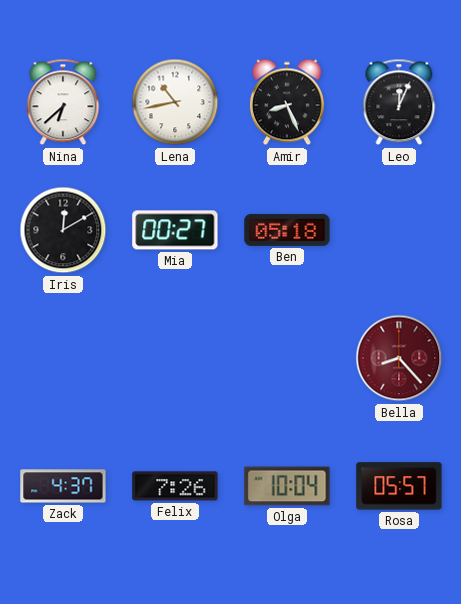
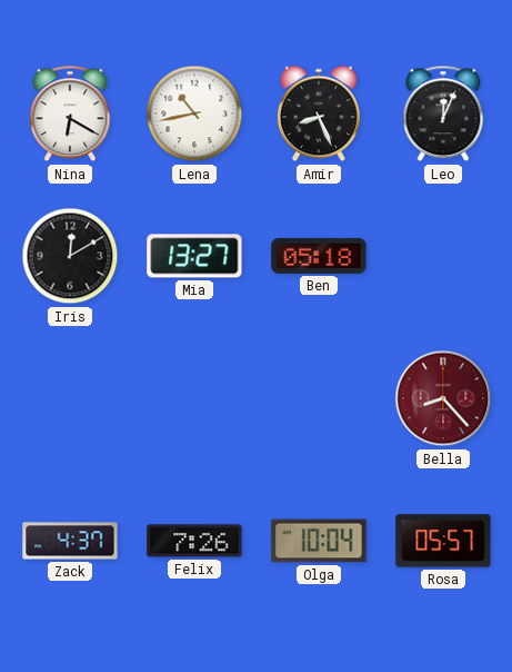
Nina: 6:38 -> 6:20
Mia: 00:27 -> 13:27
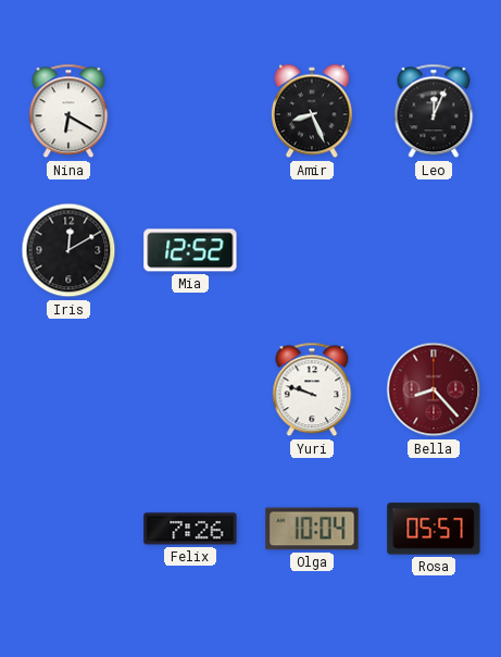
Lena: 10:43 -> none
Mia: 13:27 -> 12:52
Ben: 05:18 -> none
Yuri: none -> 9:48
Zack: 4:37 -> none
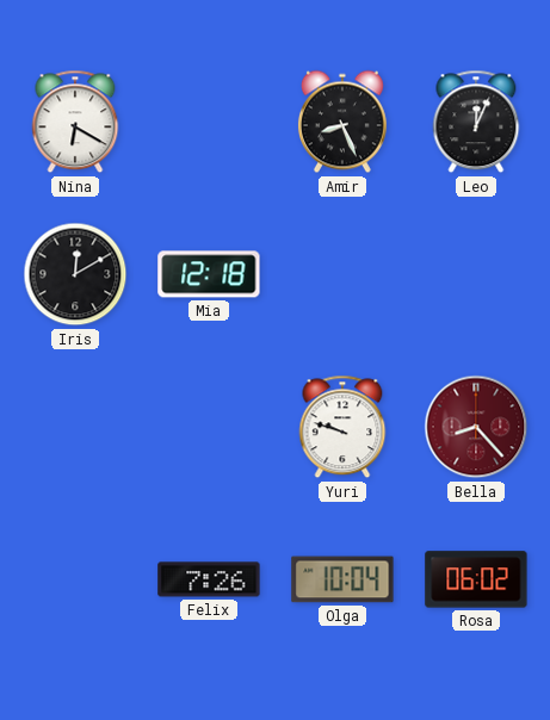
Mia: 12:52 -> 12:18
Rosa: 05:57 -> 06:02
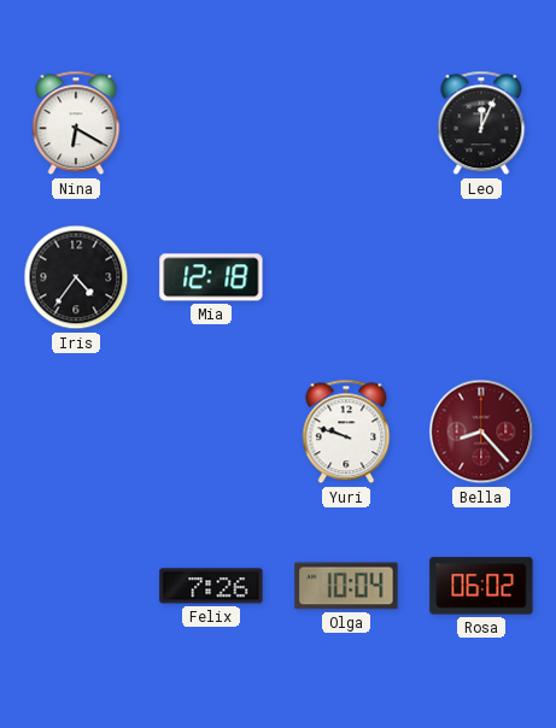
Amir: 8:26 -> none
Iris: 12:10 -> 4:36
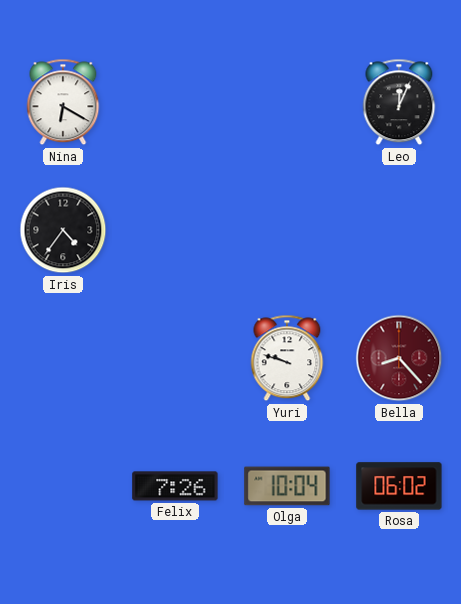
Mia: 12:18 -> none
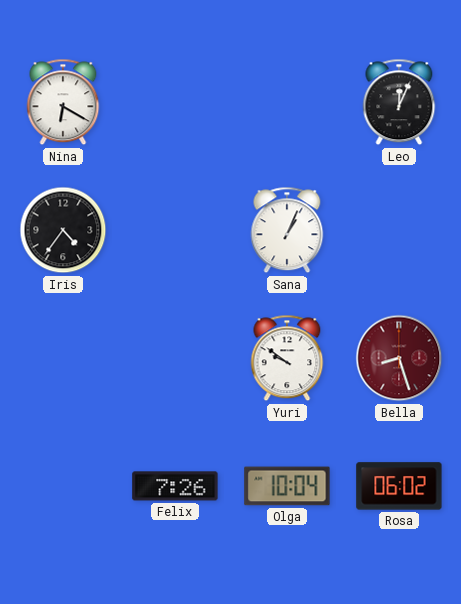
Sana: none -> 1:04
Yuri: 9:48 -> 9:51
Bella: 8:23 -> 8:27
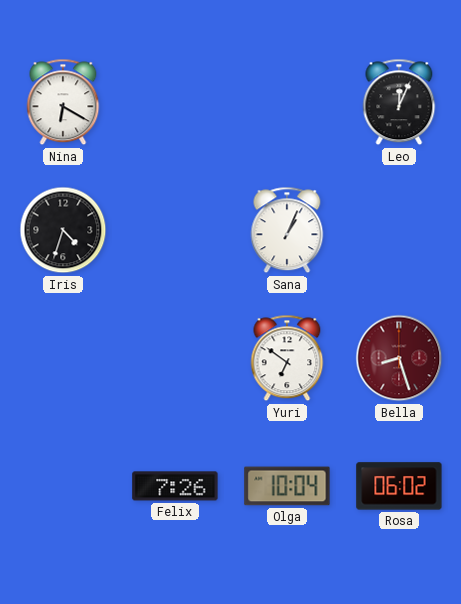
Iris: 4:36 -> 4:33
Yuri: 9:51 -> 6:51
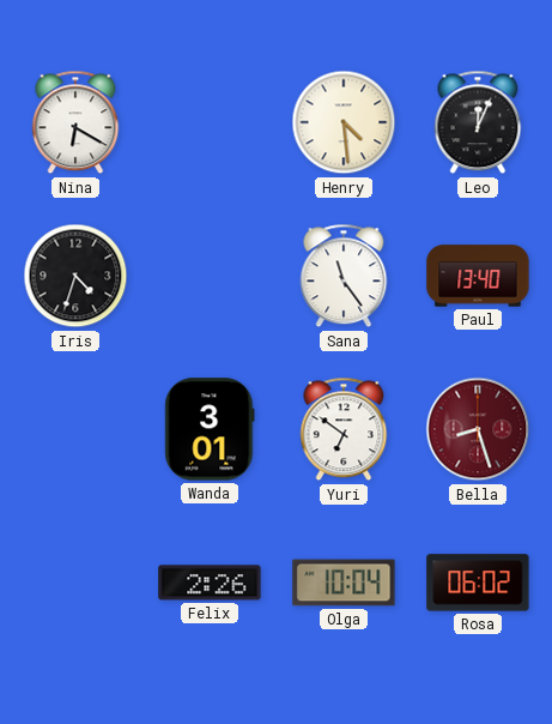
Henry: none -> 4:29
Sana: 1:04 -> 11:24
Paul: none -> 13:40
Wanda: none -> 3:01
Felix: 7:26 -> 2:26
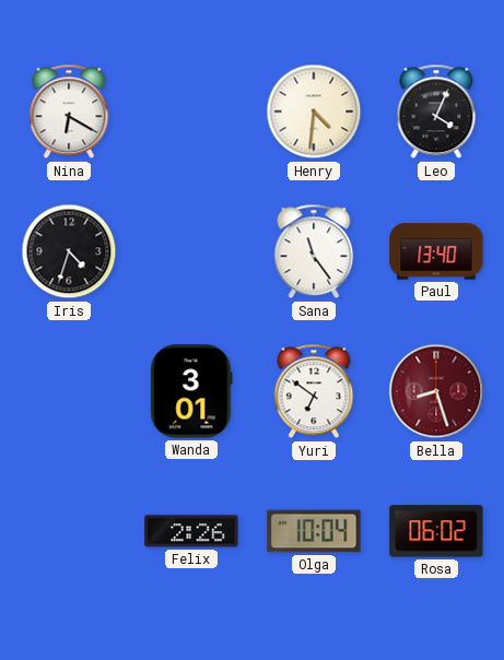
Henry: 4:29 -> 4:31
Leo: 12:04 -> 4:04
